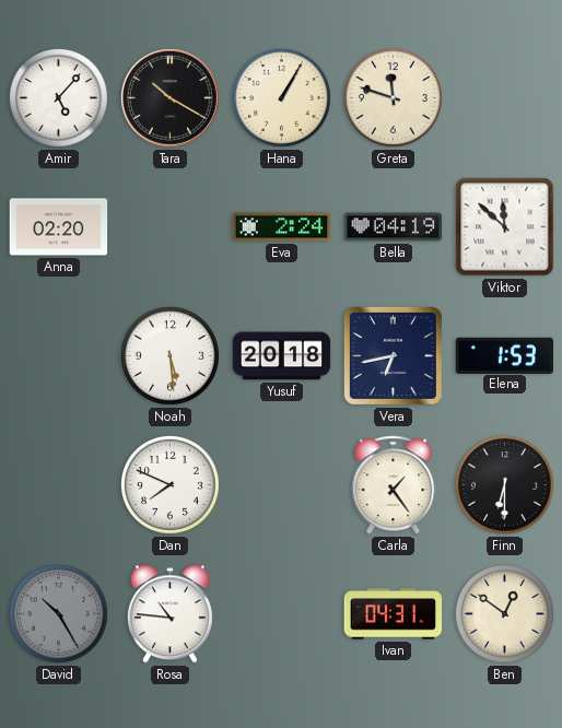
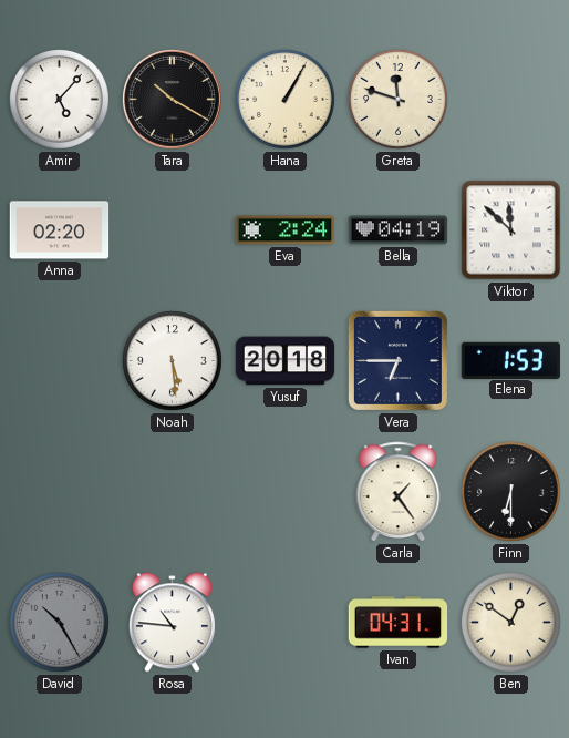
Vera: 6:43 -> 6:45
Dan: 7:49 -> none
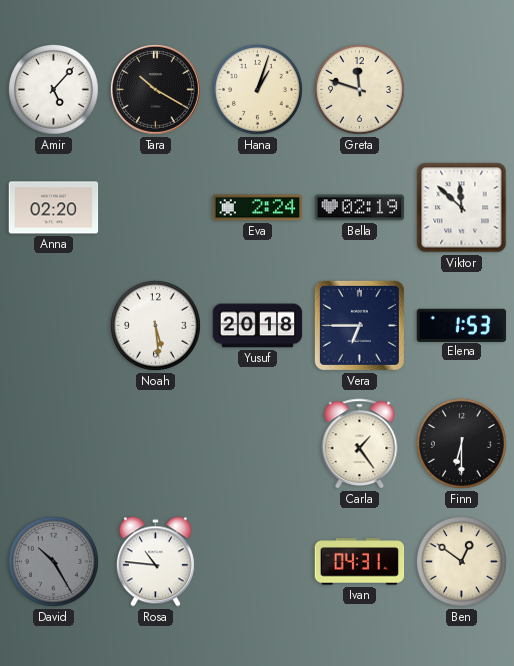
Hana: 1:05 -> 1:03
Bella: 04:19 -> 02:19
